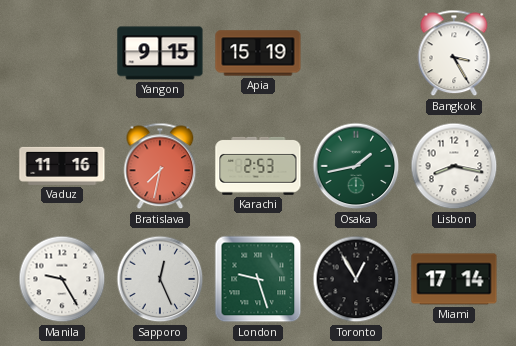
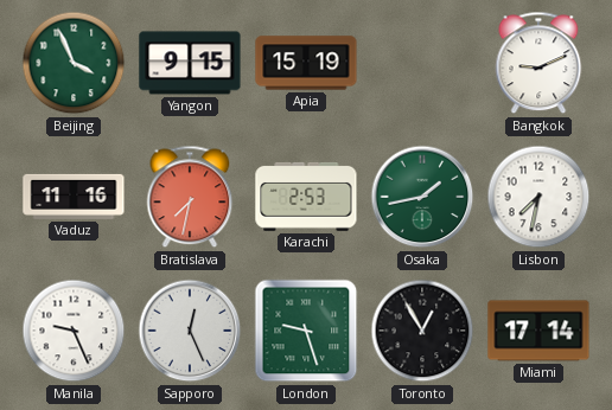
Beijing: none -> 3:56
Bangkok: 3:25 -> 9:11
Lisbon: 8:17 -> 7:32
Manila: 9:25 -> 9:26
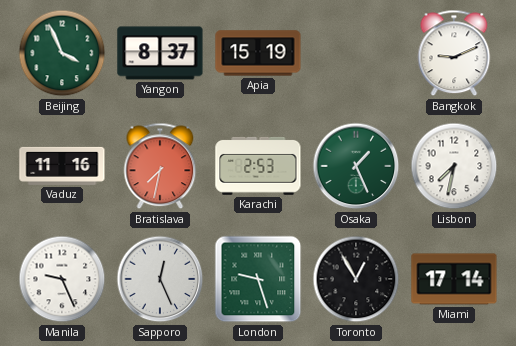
Yangon: 9:15 -> 8:37
Osaka: 1:43 -> 1:26
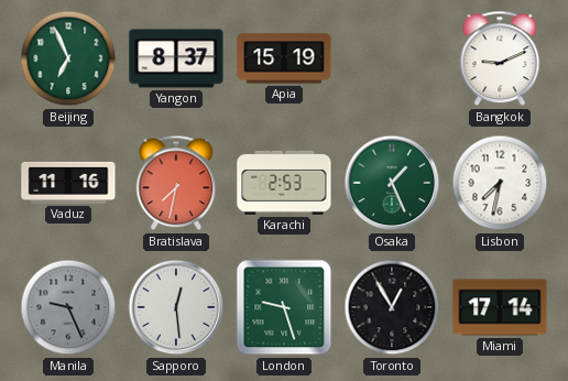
Beijing: 3:56 -> 6:56
Manila dial: white -> grey
Sapporo: 12:26 -> 12:29
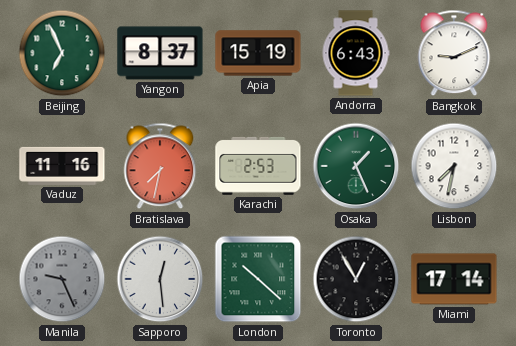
Andorra: none -> 6:43
London: 9:27 -> 10:22
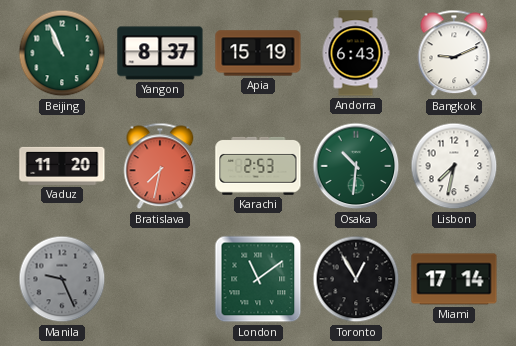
Beijing: 6:56 -> 10:56
Vaduz: 11:16 -> 11:20
Osaka: 1:26 -> 10:31
Sapporo: 12:29 -> none
London: 10:22 -> 11:09
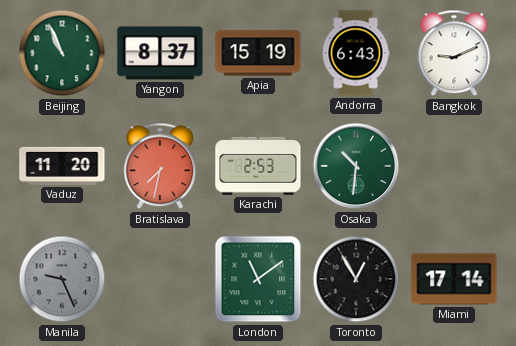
Lisbon: 7:32 -> none
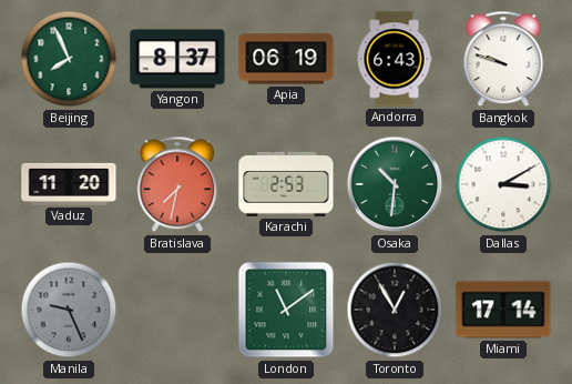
Beijing: 10:56 -> 7:56
Apia: 15:19 -> 06:19
Bangkok: 9:11 -> 9:48
Dallas: none -> 3:10
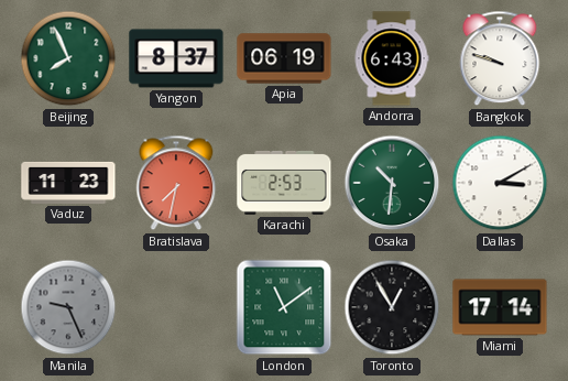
Vaduz: 11:20 -> 11:23
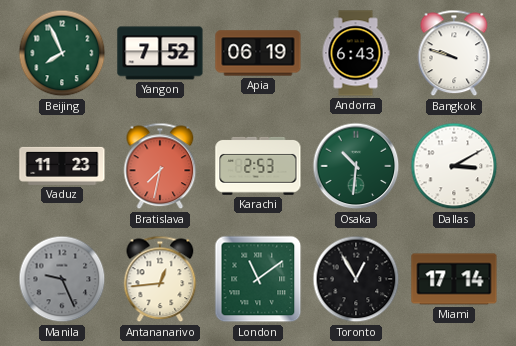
Yangon: 8:37 -> 7:52
Antananarivo: none -> 12:44
